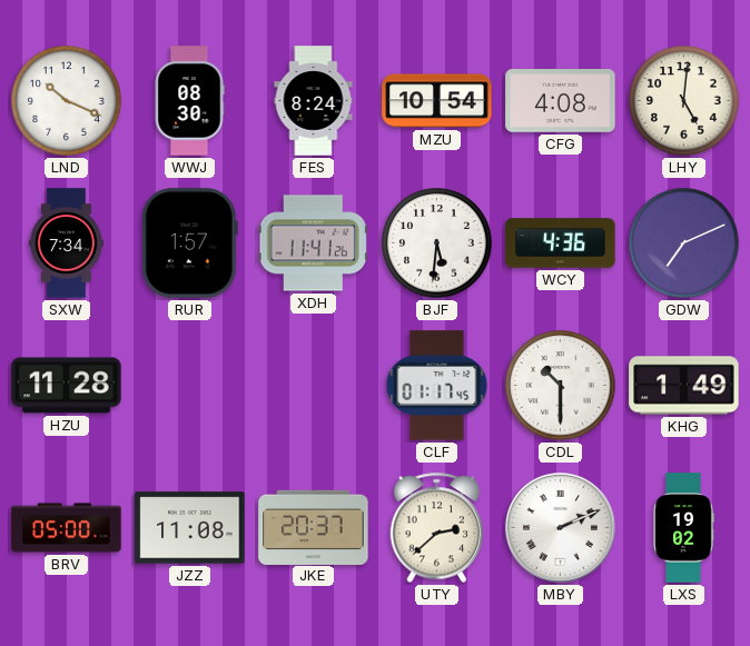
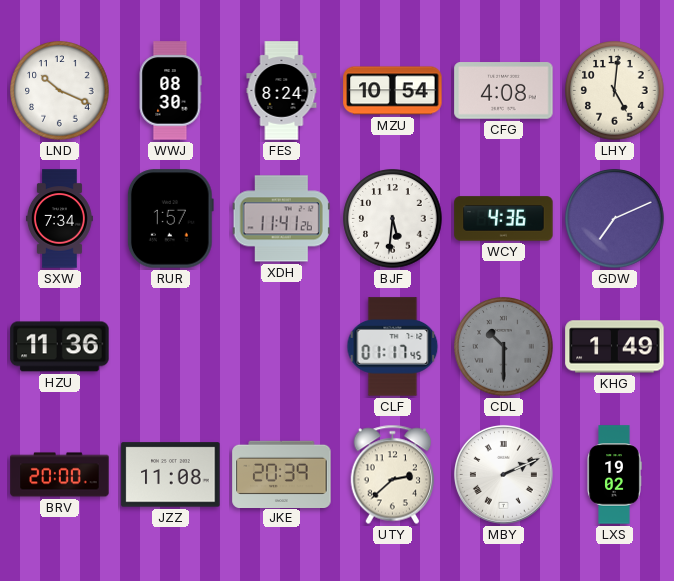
HZU: 11:28 -> 11:36
CDL dial: white -> grey
BRV: 05:00 -> 20:00
JKE: 20:37 -> 20:39
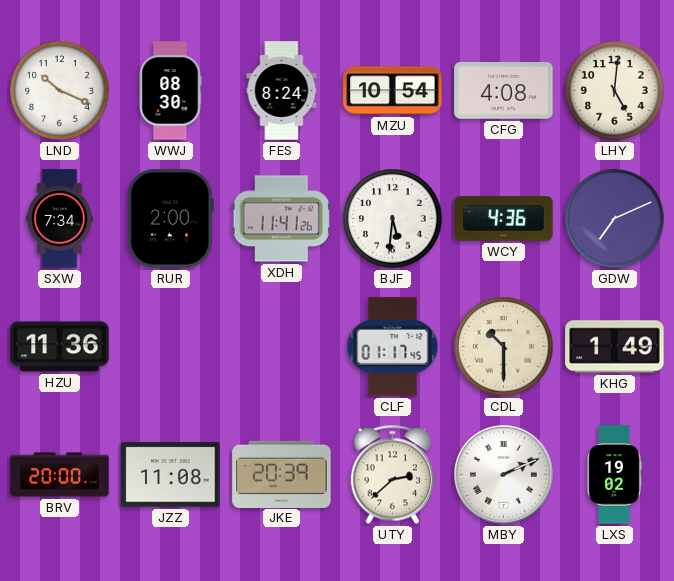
RUR: 1:57 -> 2:00
CDL dial: grey -> cream
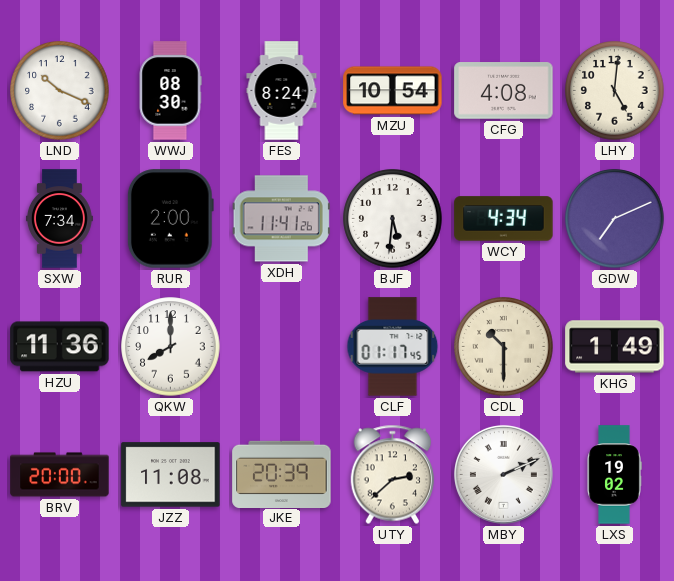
WCY: 4:36 -> 4:34
QKW: none -> 8:00
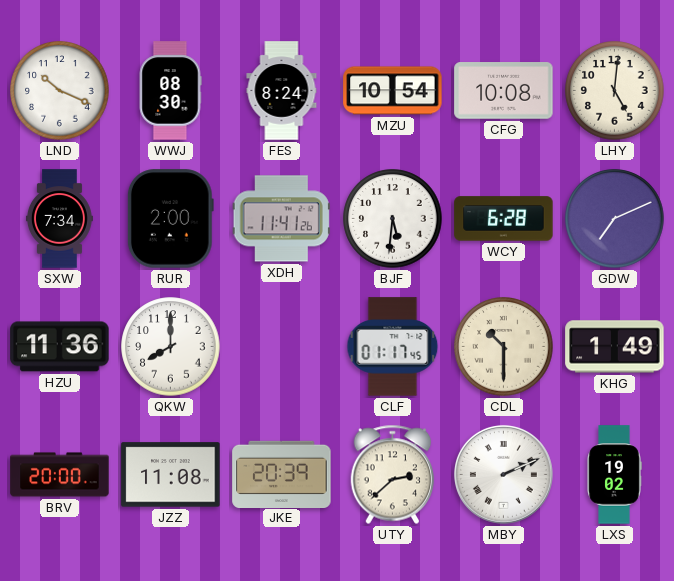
CFG: 4:08 -> 10:08
WCY: 4:34 -> 6:28
